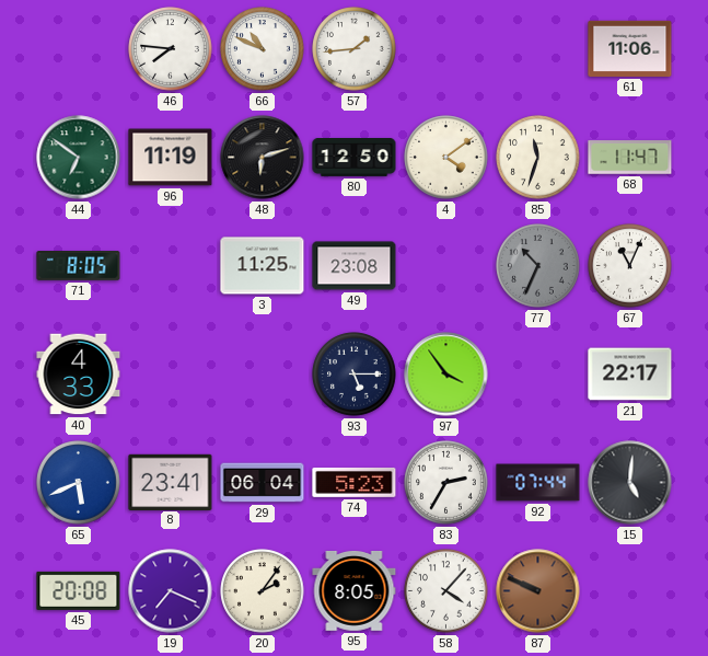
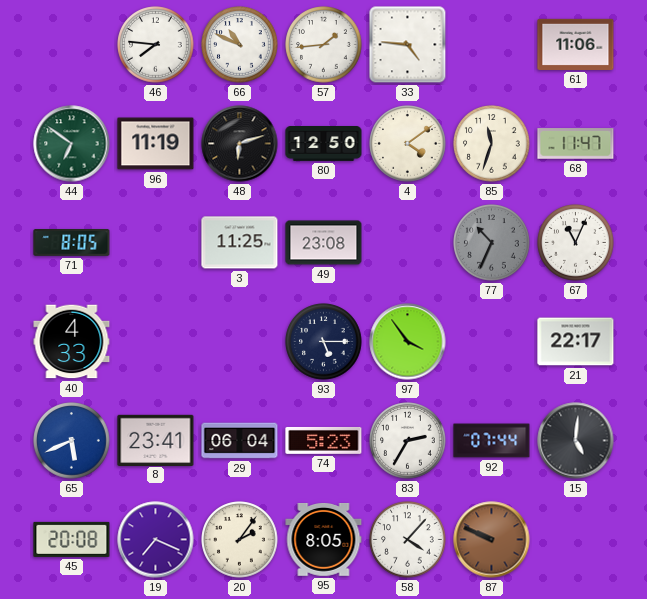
33: none -> 4:46
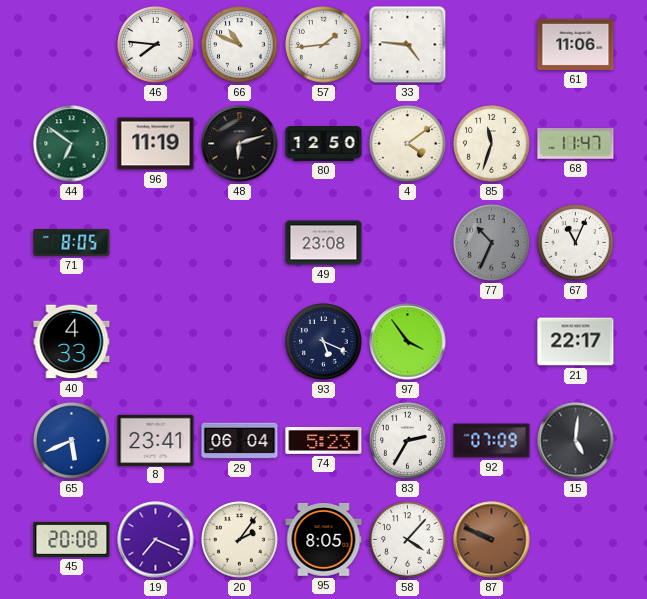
3: 11:25 -> none
93: 5:15 -> 5:19
92: 07:44 -> 07:09
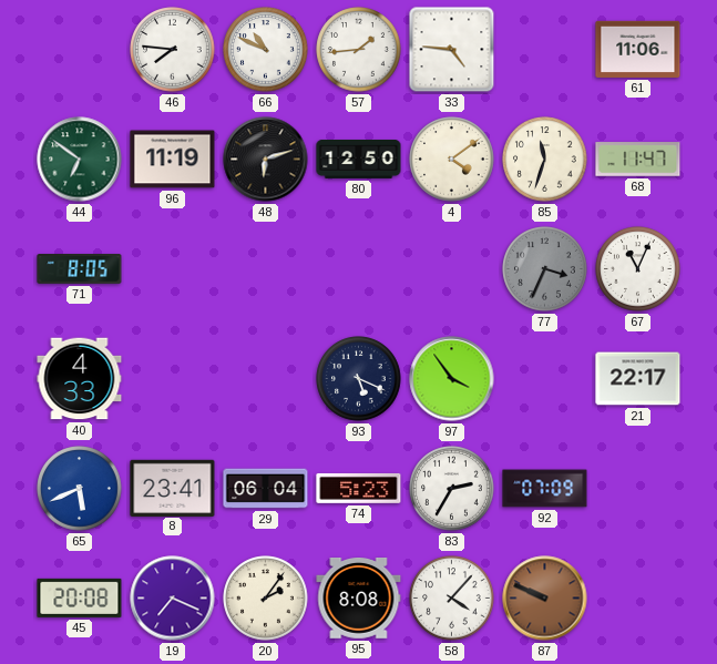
49: 23:08 -> none
77: 10:34 -> 3:34
15: 5:01 -> none
95: 8:05 -> 8:08
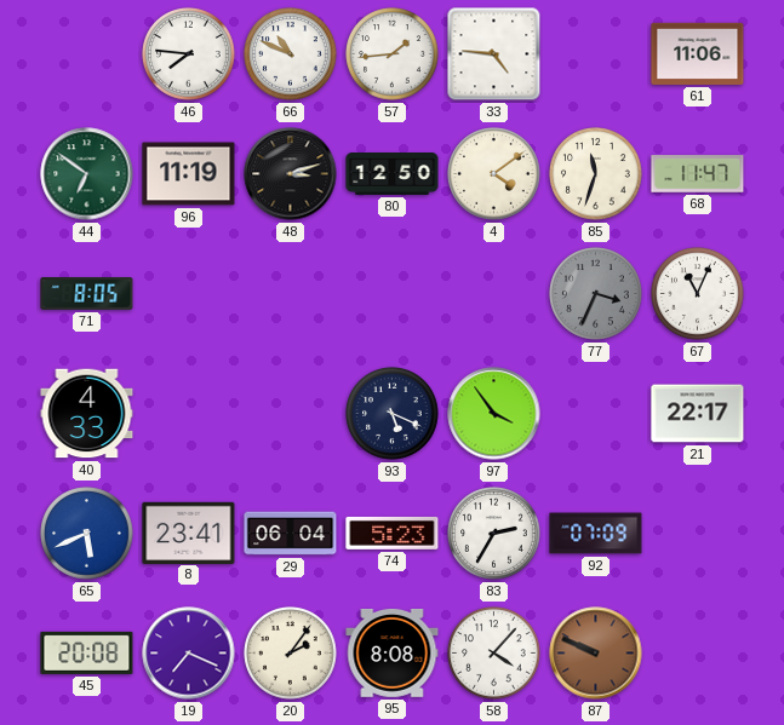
48: 6:12 -> 3:12
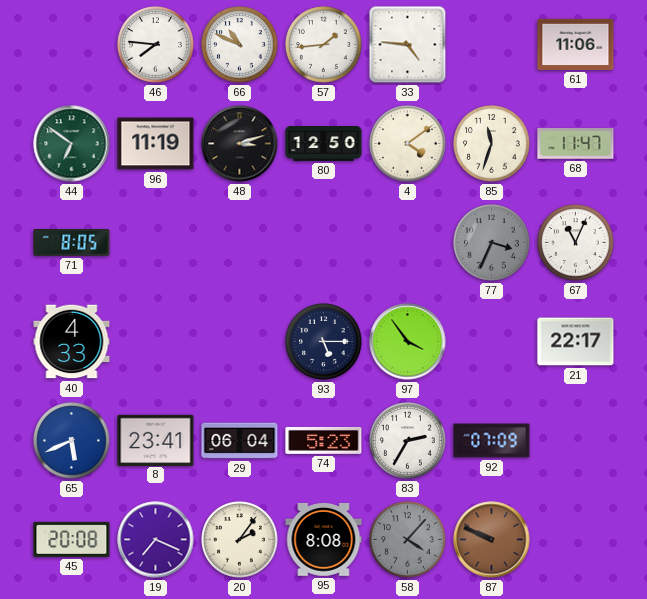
93: 5:19 -> 5:15
58 dial: white -> grey
